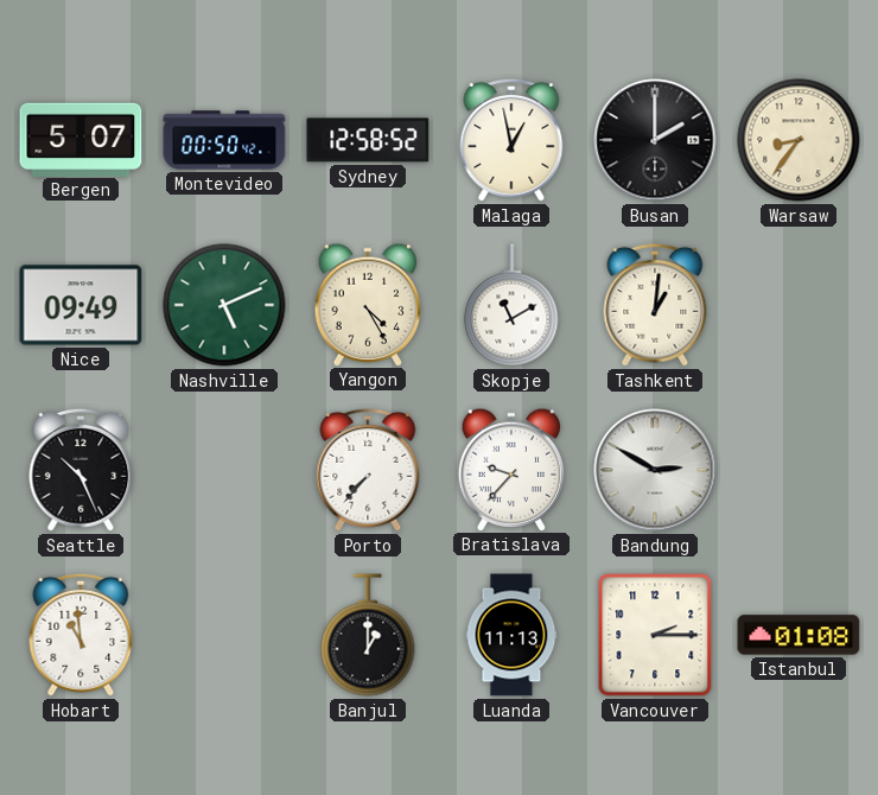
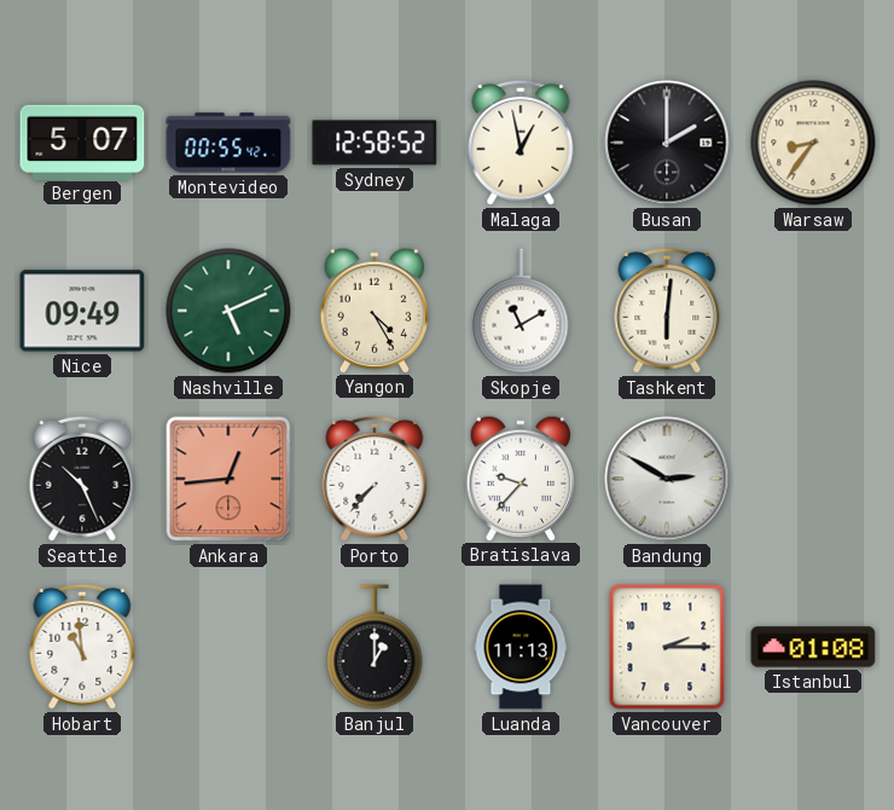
Montevideo: 00:50 -> 00:55
Tashkent: 1:01 -> 6:01
Ankara: none -> 12:44
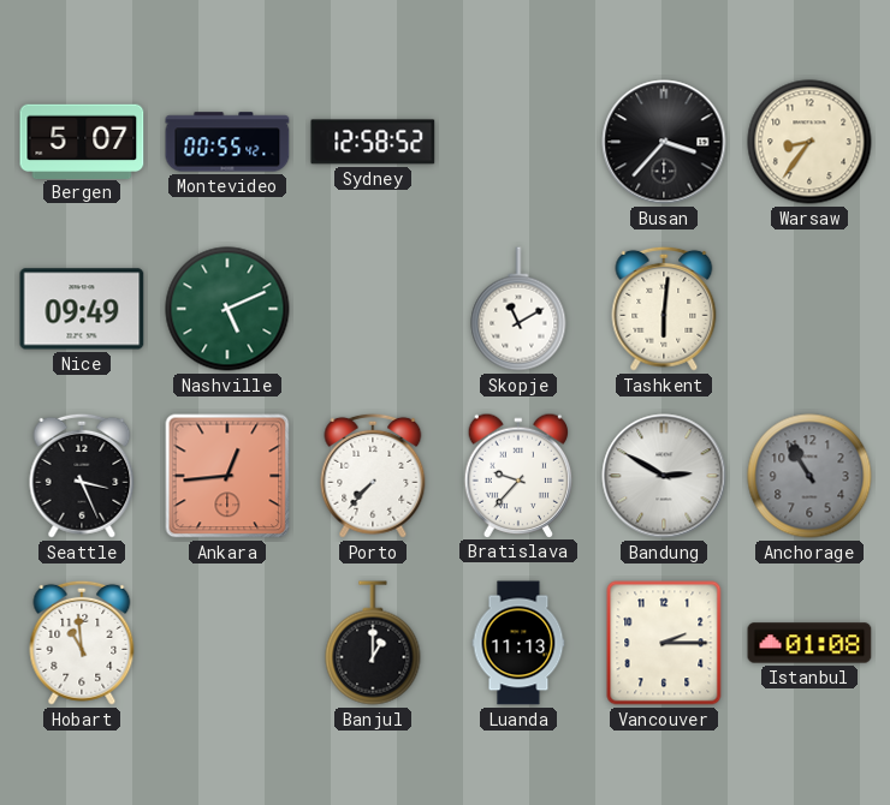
Malaga: 12:58 -> none
Busan: 2:00 -> 3:37
Yangon: 4:25 -> none
Seattle: 10:26 -> 3:26
Anchorage: none -> 10:55
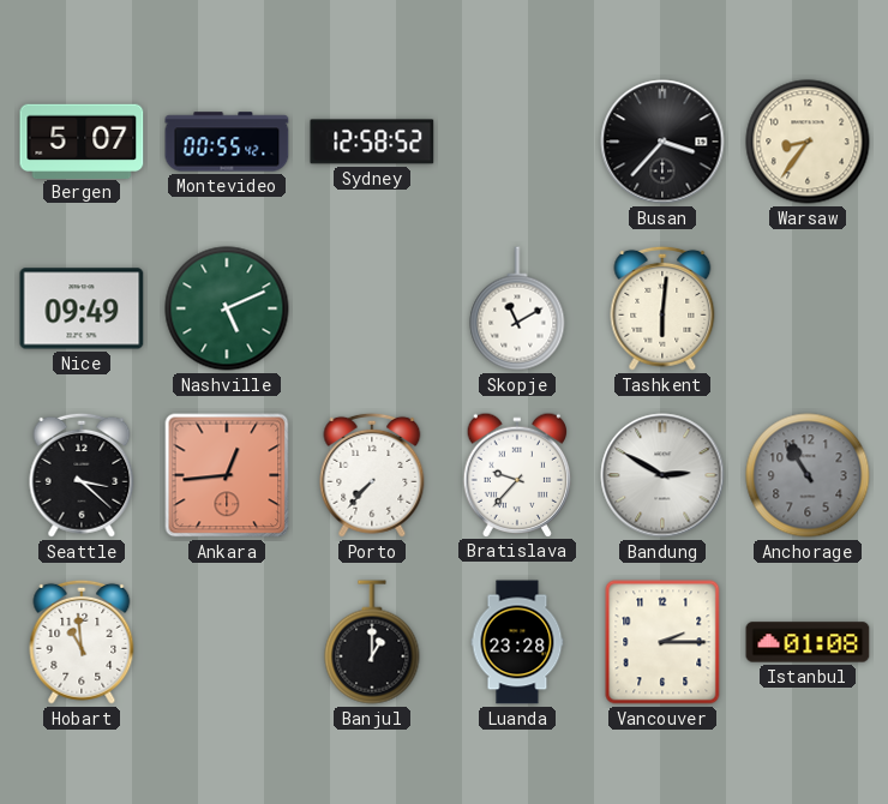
Seattle: 3:26 -> 3:22
Luanda: 11:13 -> 23:28
